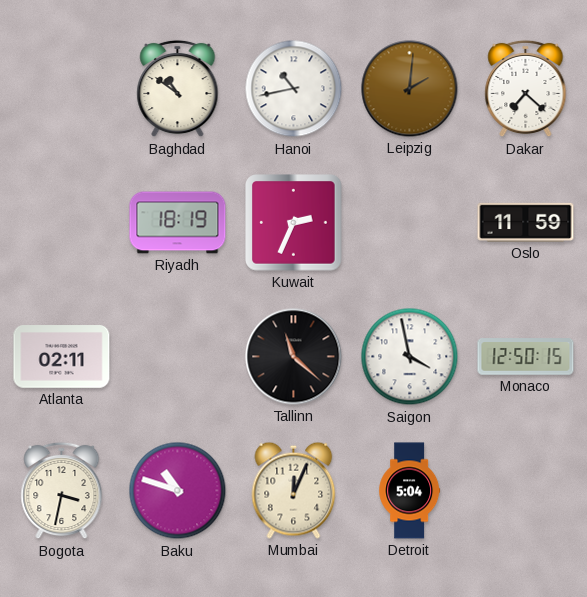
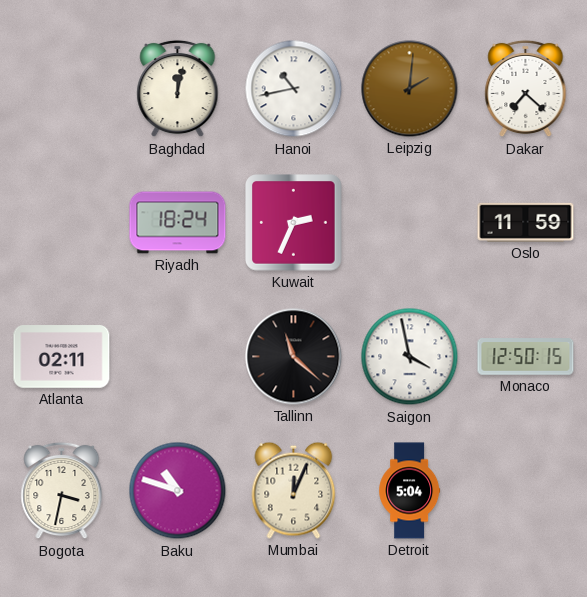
Baghdad: 10:51 -> 12:02
Riyadh: 18:19 -> 18:24
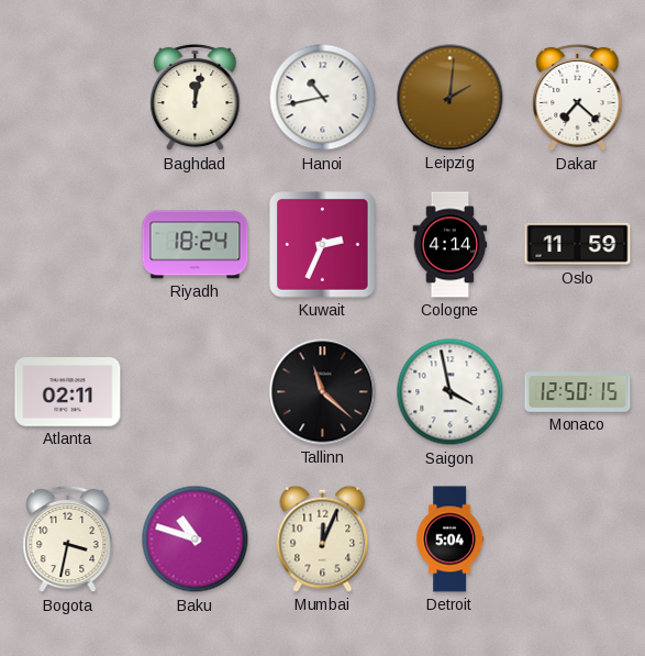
Cologne: none -> 4:14
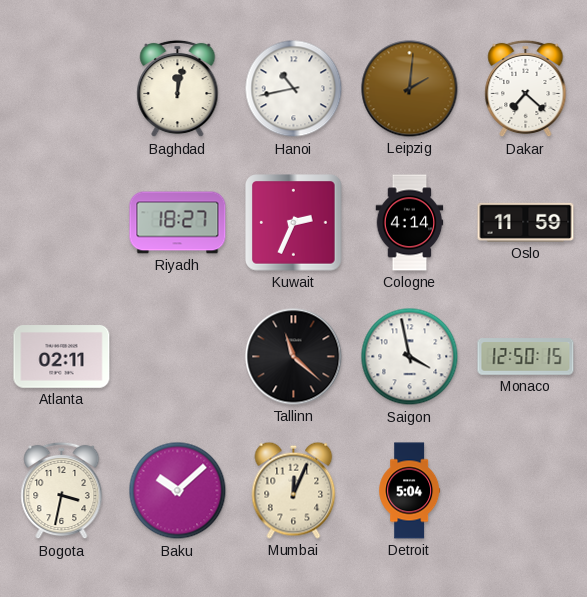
Riyadh: 18:24 -> 18:27
Baku: 10:48 -> 10:08
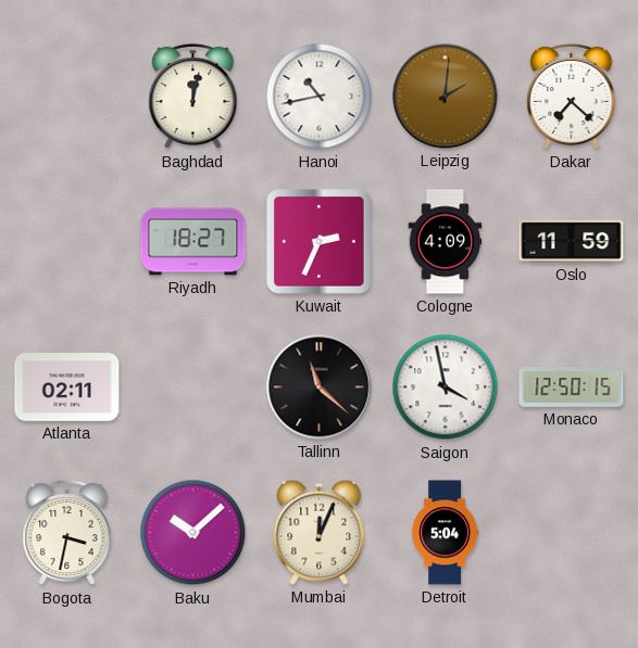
Cologne: 4:14 -> 4:09
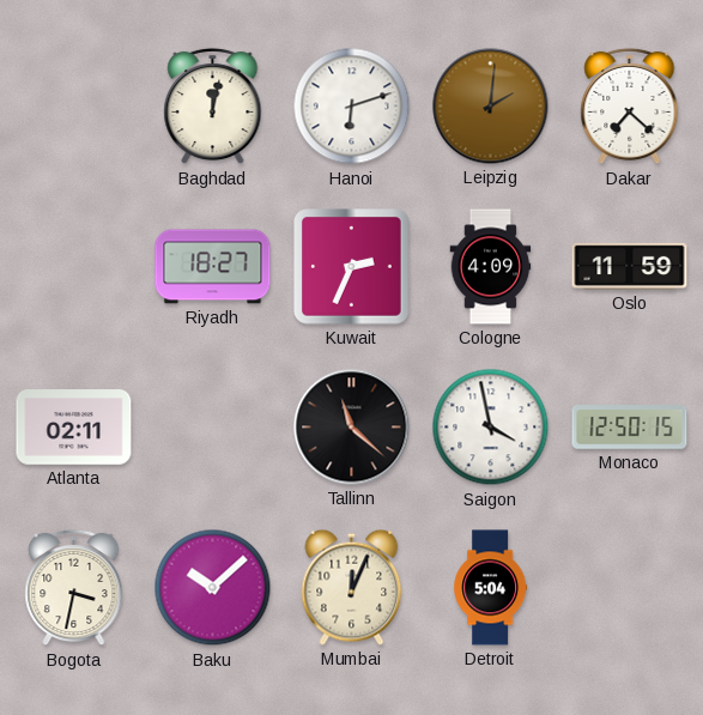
Hanoi: 10:43 -> 6:12
